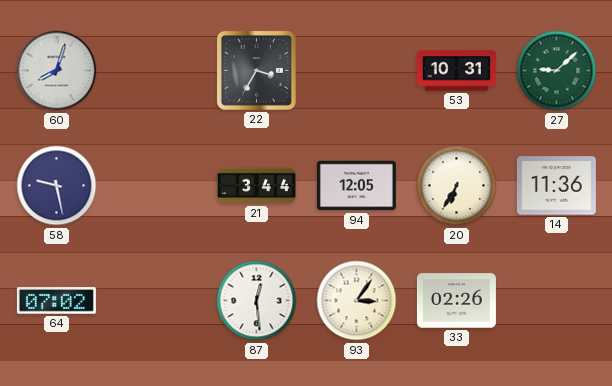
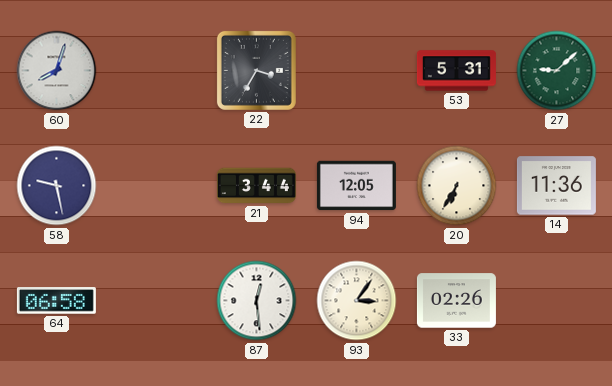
53: 10:31 -> 5:31
64: 07:02 -> 06:58
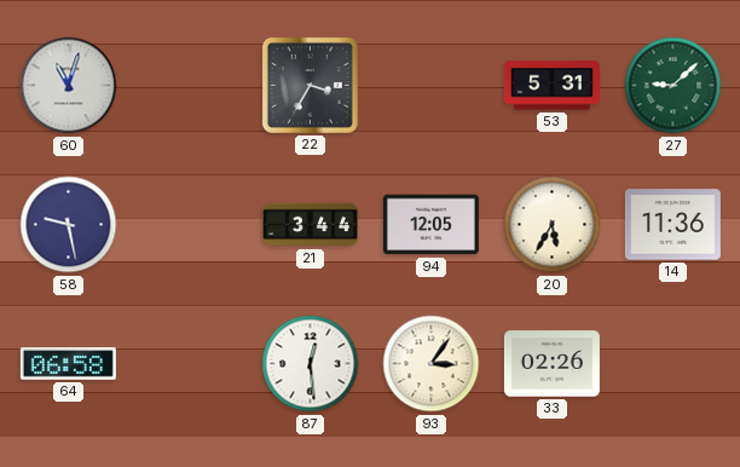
60: 8:03 -> 11:03
20: 6:35 -> 5:35
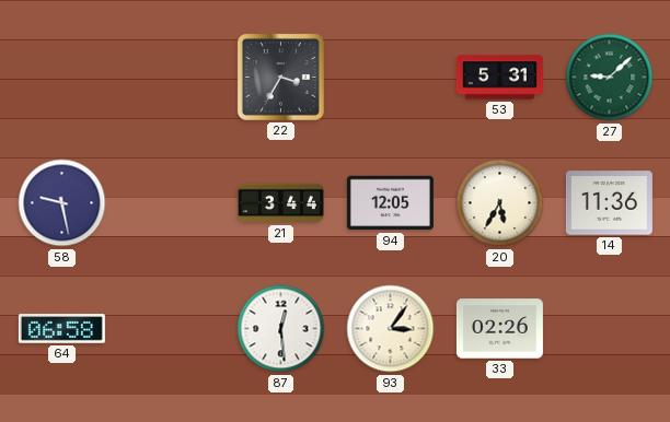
60: 11:03 -> none
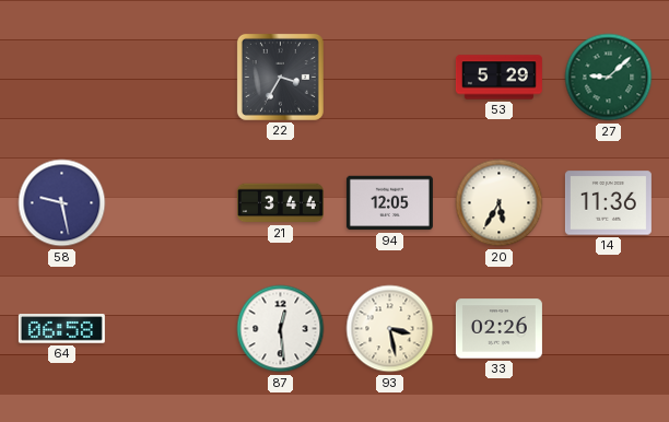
53: 5:31 -> 5:29
93: 3:06 -> 3:28
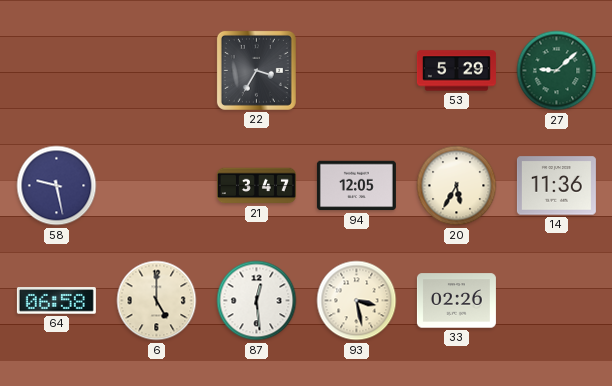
21: 3:44 -> 3:47
6: none -> 5:00
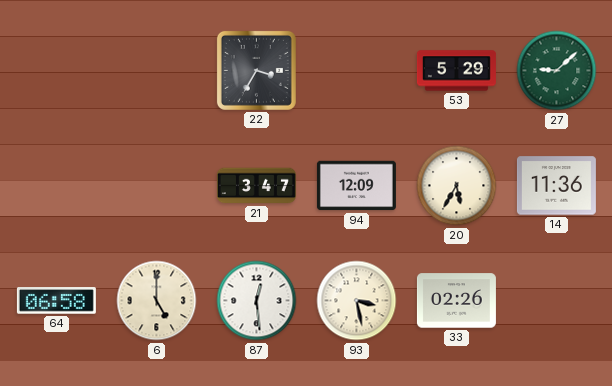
58: 9:28 -> none
94: 12:05 -> 12:09
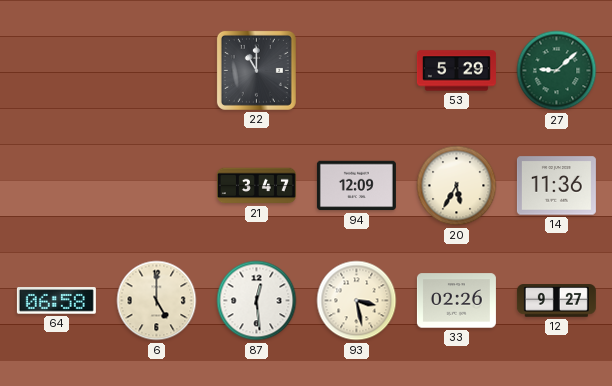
22: 3:35 -> 11:00
12: none -> 9:27
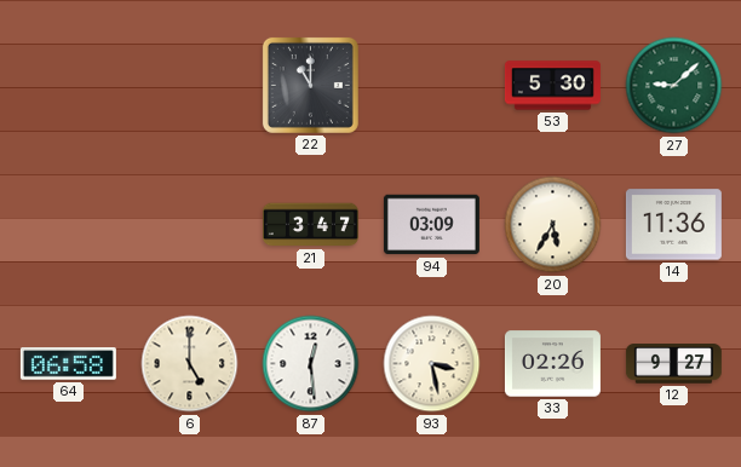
53: 5:29 -> 5:30
94: 12:09 -> 03:09
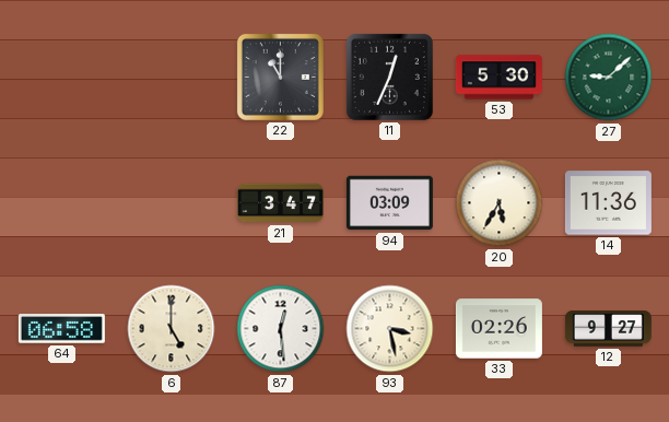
11: none -> 12:34
